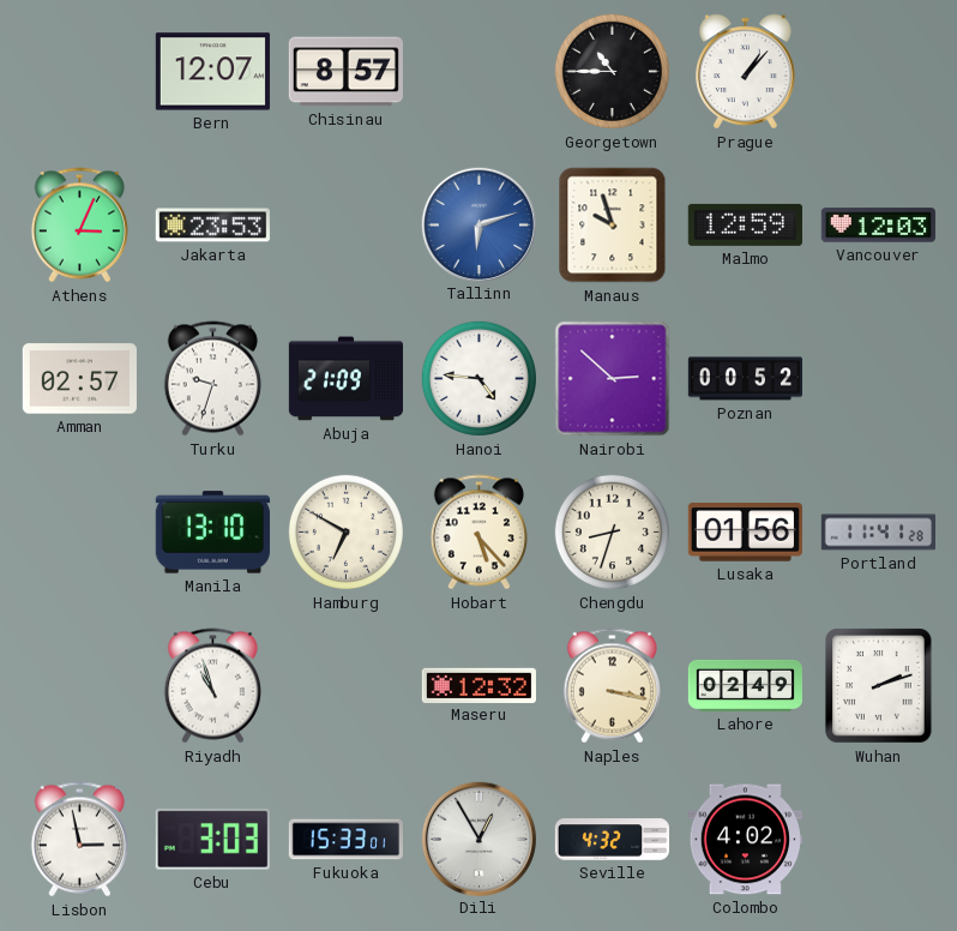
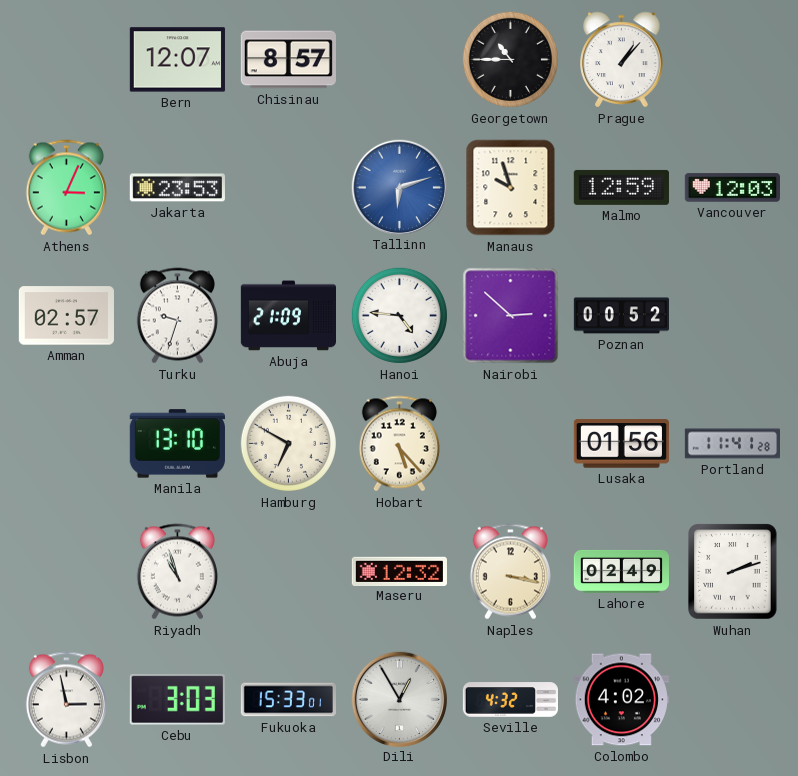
Chengdu: 8:33 -> none
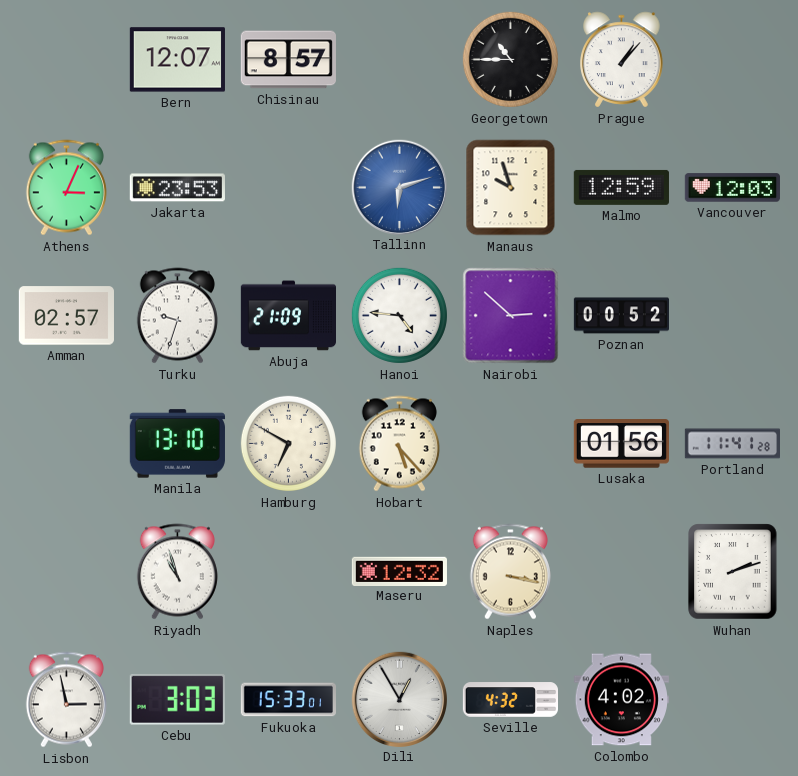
Lahore: 02:49 -> none
